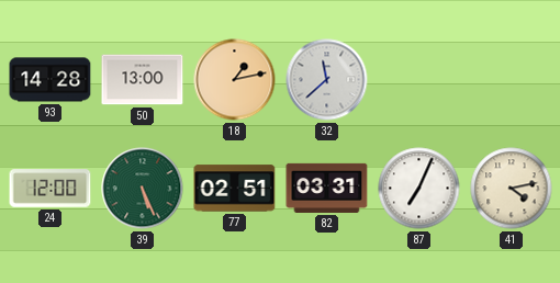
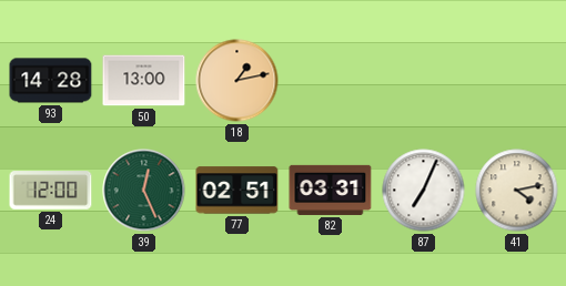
32: 11:38 -> none
39: 5:26 -> 12:26
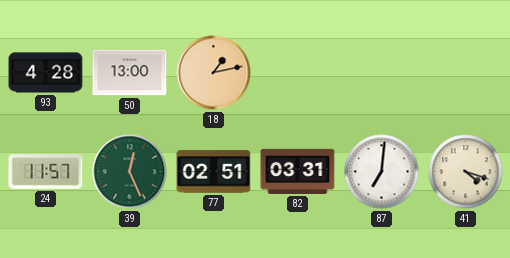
93: 14:28 -> 4:28
24: 12:00 -> 11:57
87: 7:04 -> 7:01
41: 4:13 -> 4:18
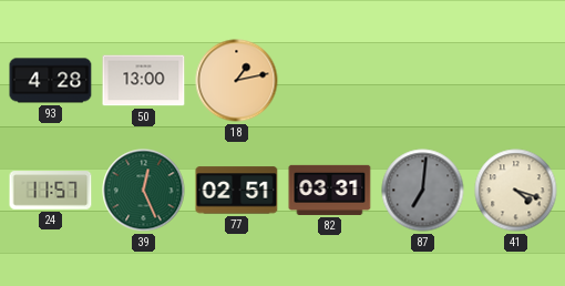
87 dial: white -> grey
